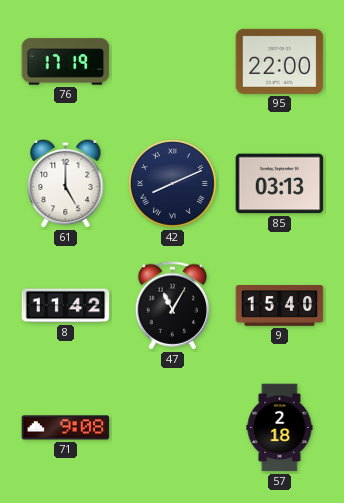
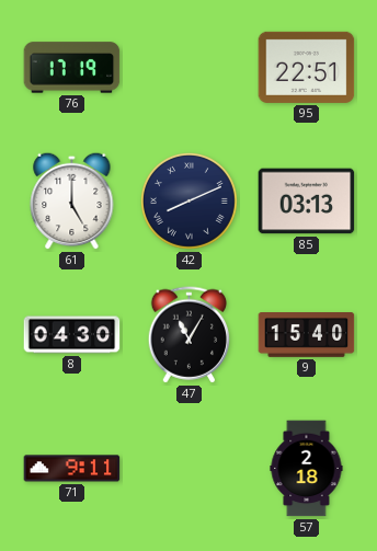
95: 22:00 -> 22:51
8: 11:42 -> 04:30
71: 9:08 -> 9:11
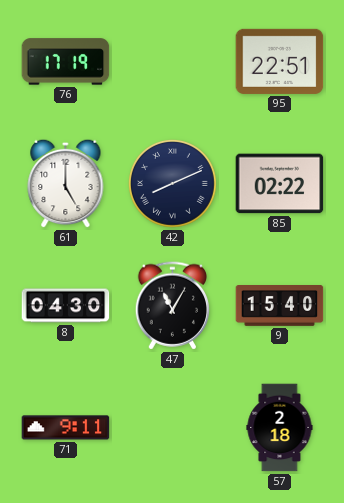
85: 03:13 -> 02:22
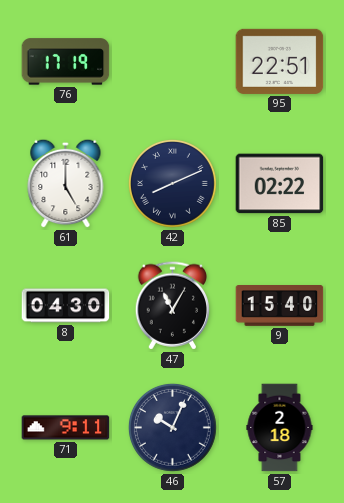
46: none -> 10:04
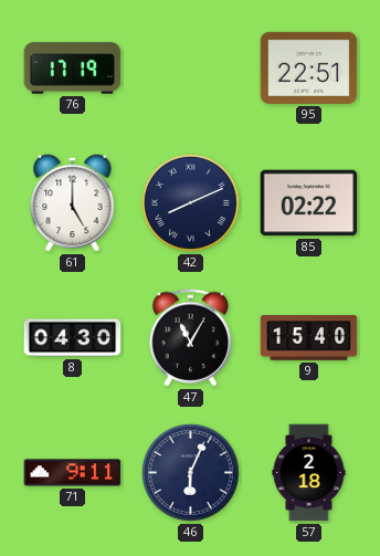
46: 10:04 -> 6:04
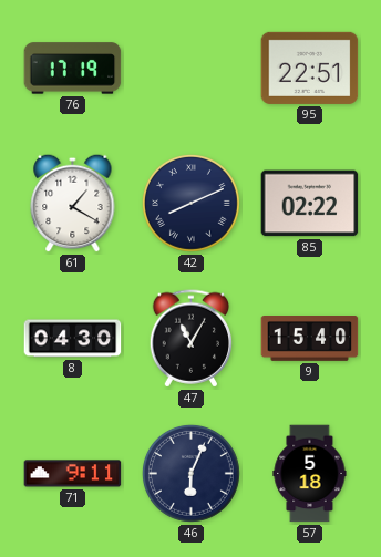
61: 5:00 -> 1:20
57: 2:18 -> 5:18
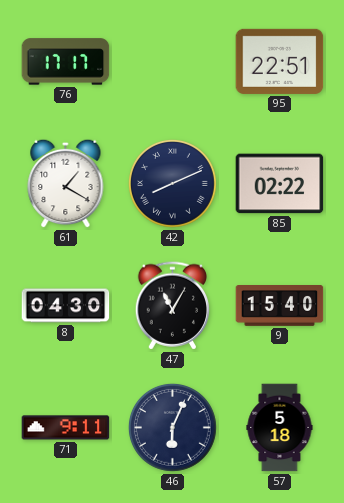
76: 17:19 -> 17:17
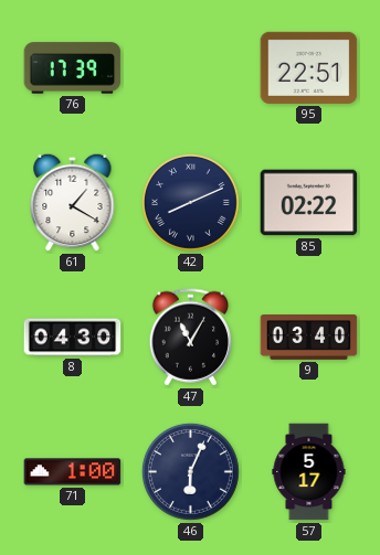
76: 17:17 -> 17:39
9: 15:40 -> 03:40
71: 9:11 -> 1:00
57: 5:18 -> 5:17
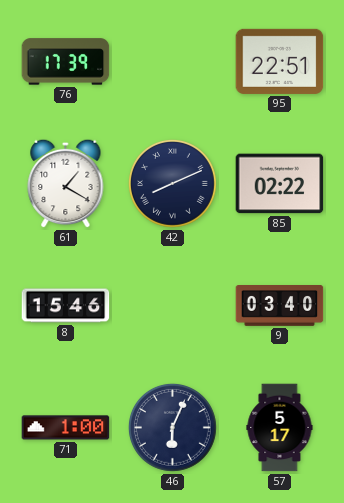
8: 04:30 -> 15:46
47: 11:05 -> none
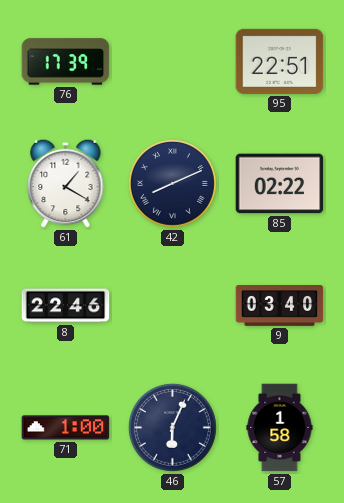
8: 15:46 -> 22:46
57: 5:17 -> 1:58
